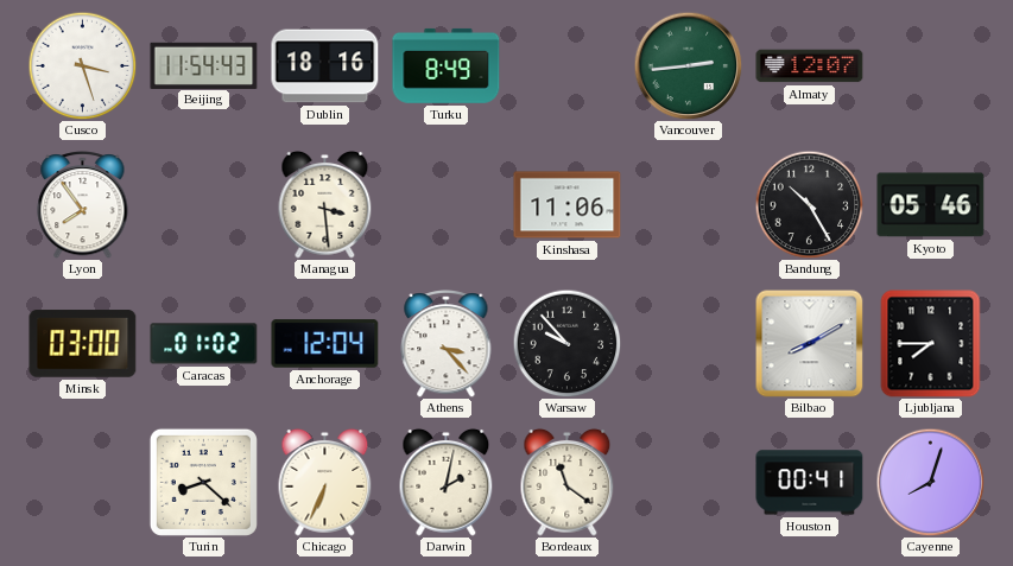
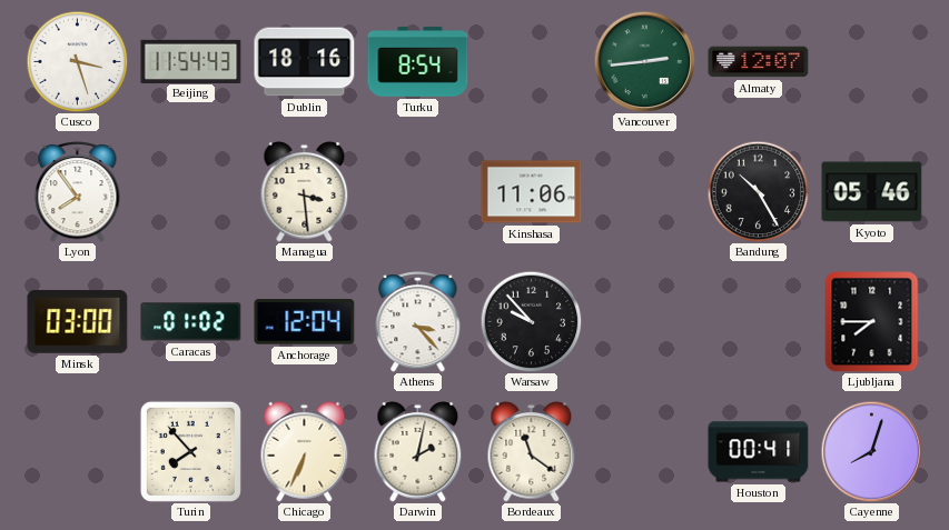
Turku: 8:49 -> 8:54
Bilbao: 8:10 -> none
Turin: 8:22 -> 7:53
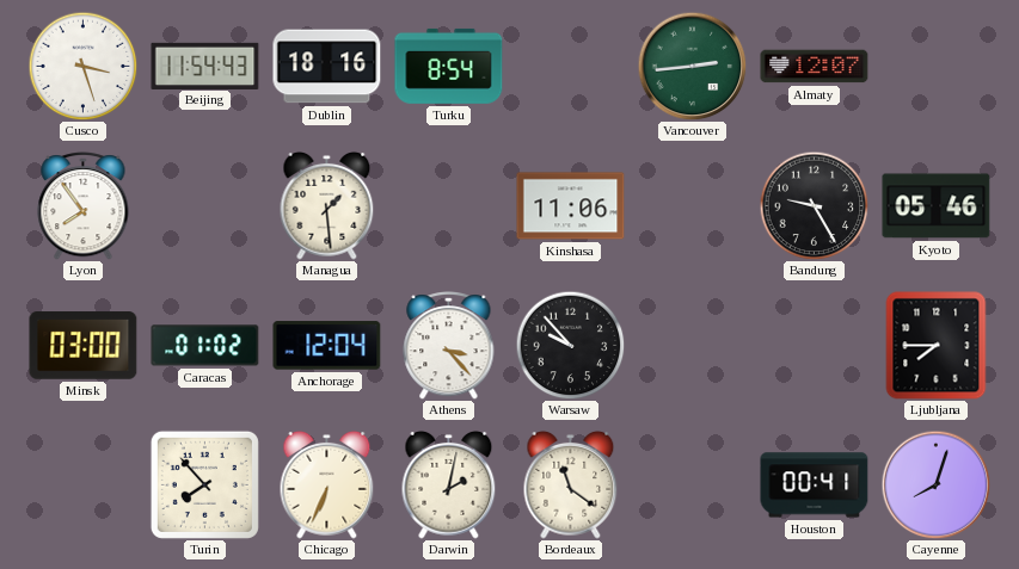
Managua: 3:29 -> 1:29
Bandung: 10:25 -> 9:25
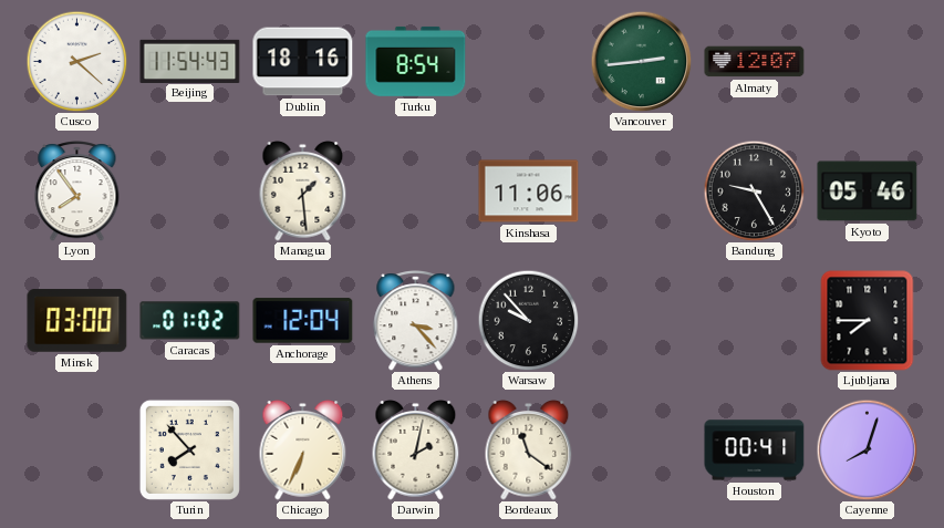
Cusco: 3:27 -> 2:22
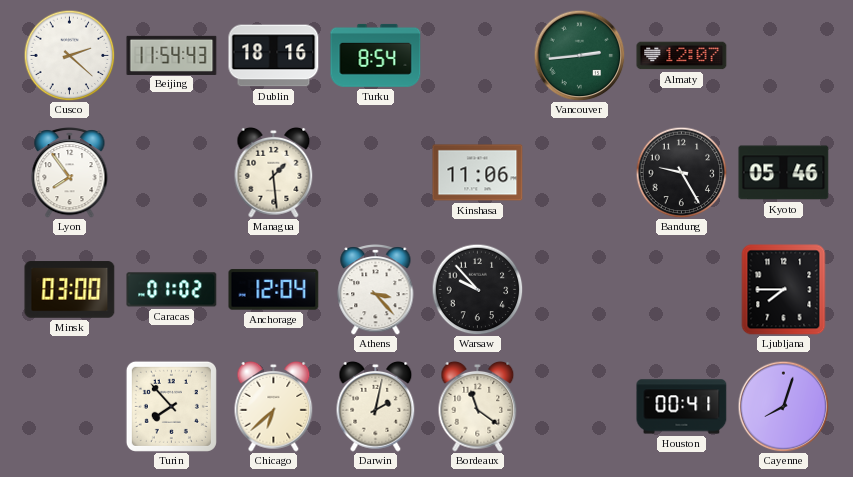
Chicago: 6:34 -> 6:38
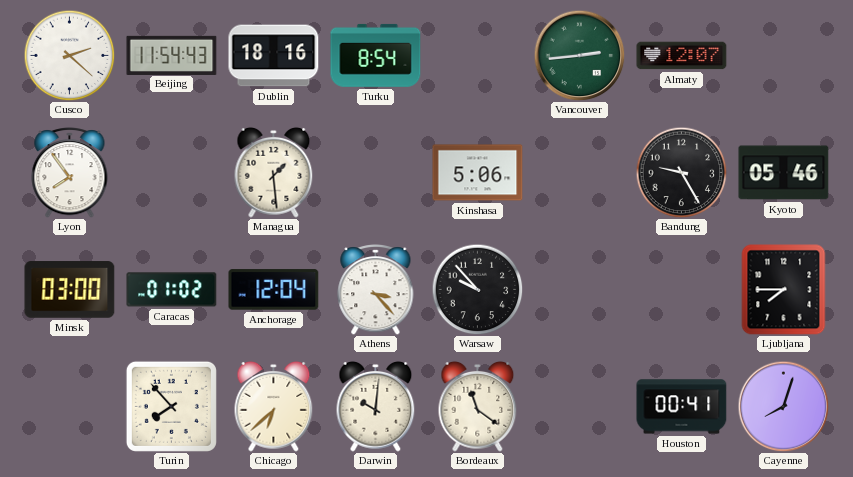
Kinshasa: 11:06 -> 5:06
Darwin: 2:02 -> 10:01
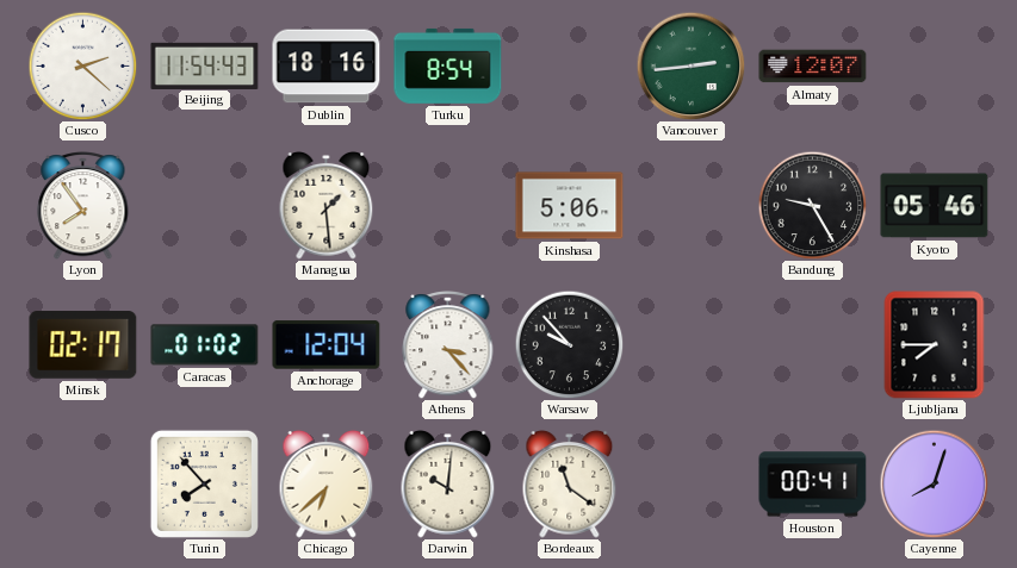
Minsk: 03:00 -> 02:17
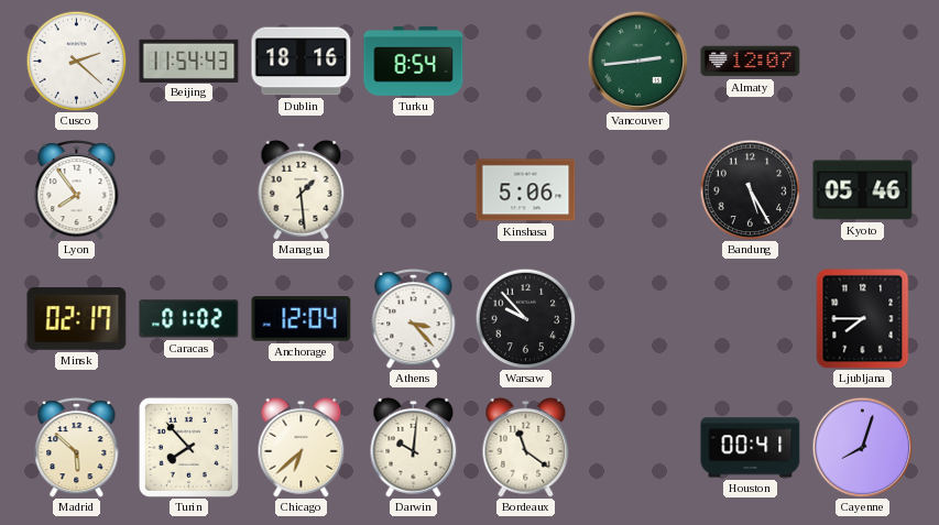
Bandung: 9:25 -> 5:25
Madrid: none -> 5:52
